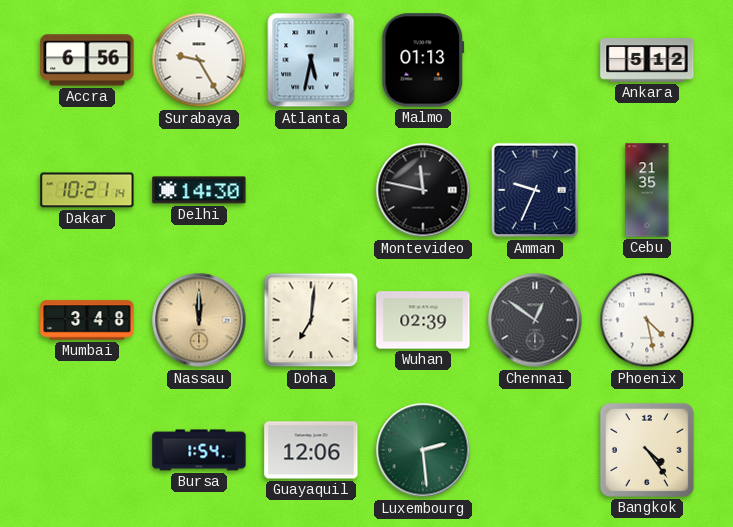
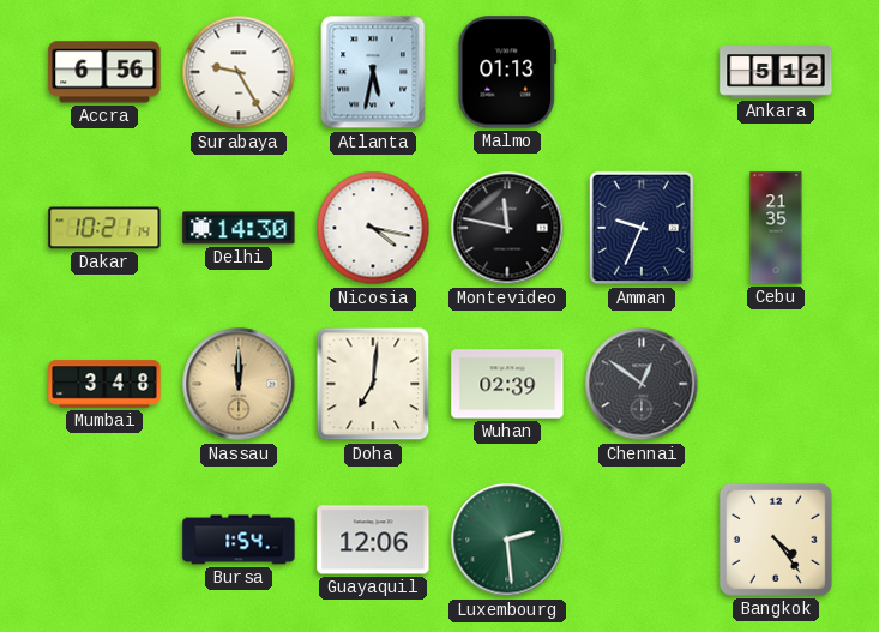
Nicosia: none -> 4:17
Phoenix: 4:28 -> none
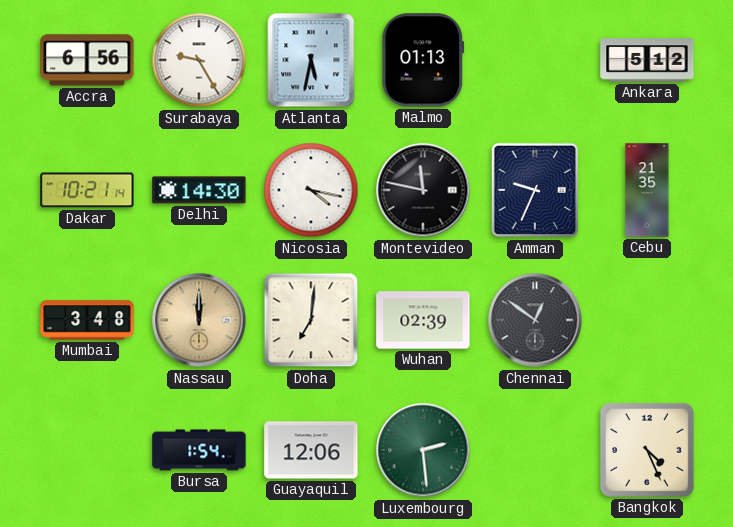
Bangkok: 4:24 -> 4:26
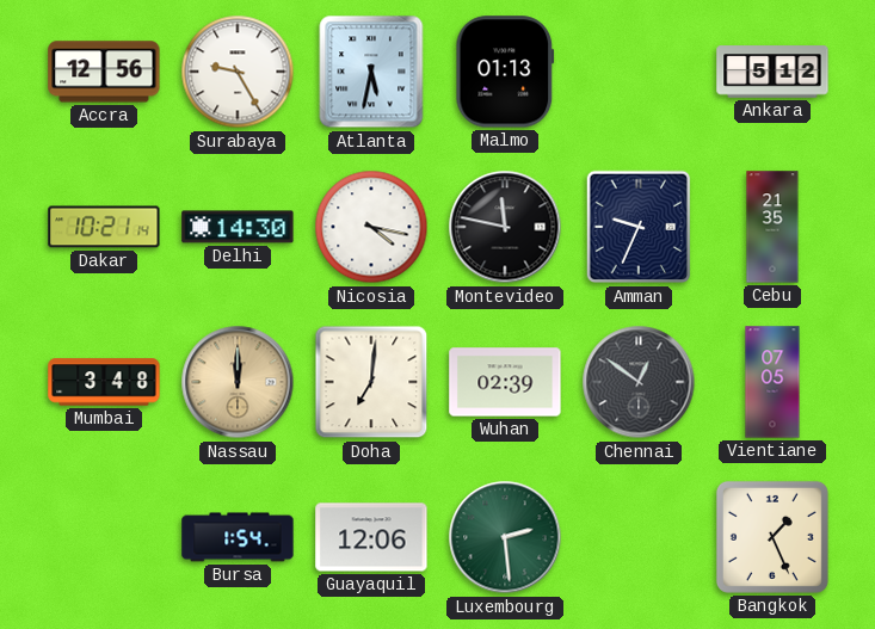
Accra: 6:56 -> 12:56
Vientiane: none -> 07:05
Bangkok: 4:26 -> 1:26
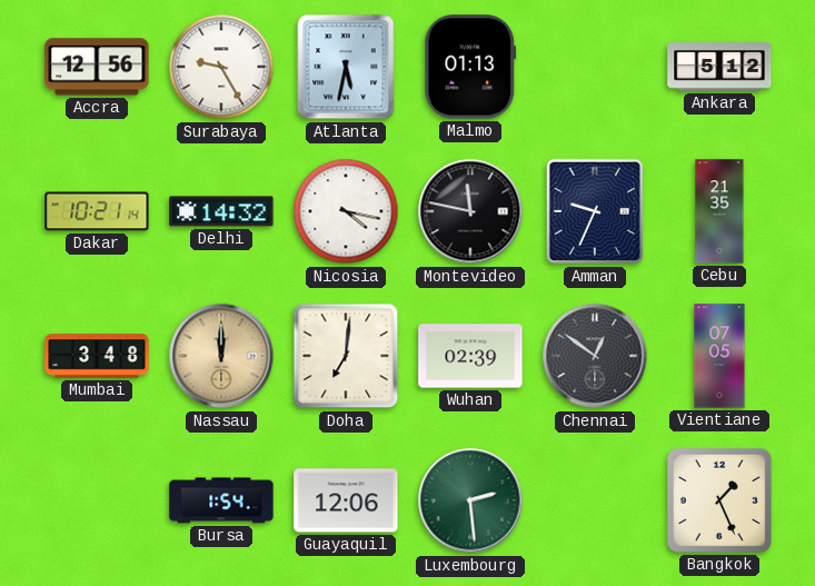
Delhi: 14:30 -> 14:32
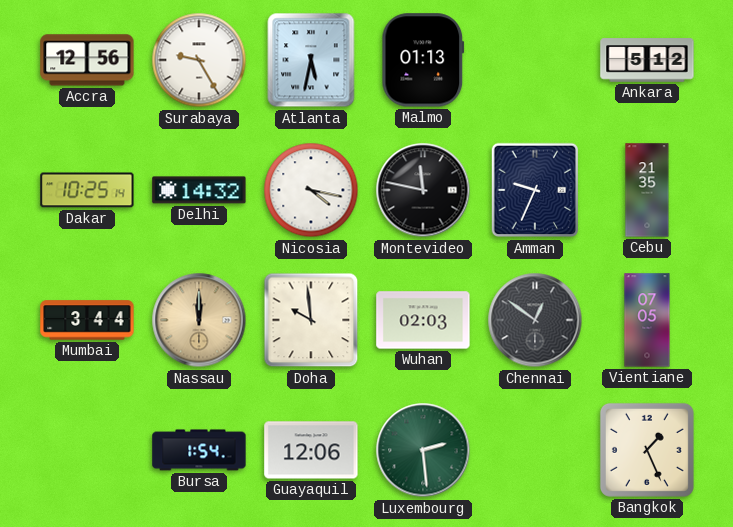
Dakar: 10:21 -> 10:25
Mumbai: 3:48 -> 3:44
Doha: 7:01 -> 9:59
Wuhan: 02:39 -> 02:03
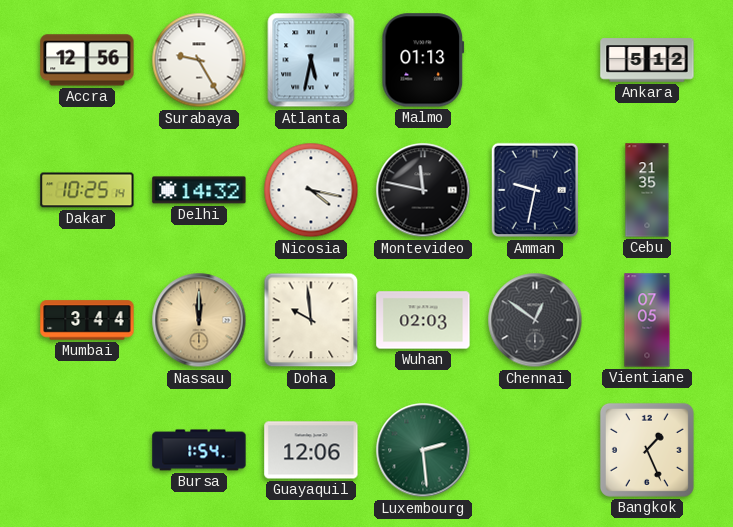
Amman: 9:34 -> 9:32
